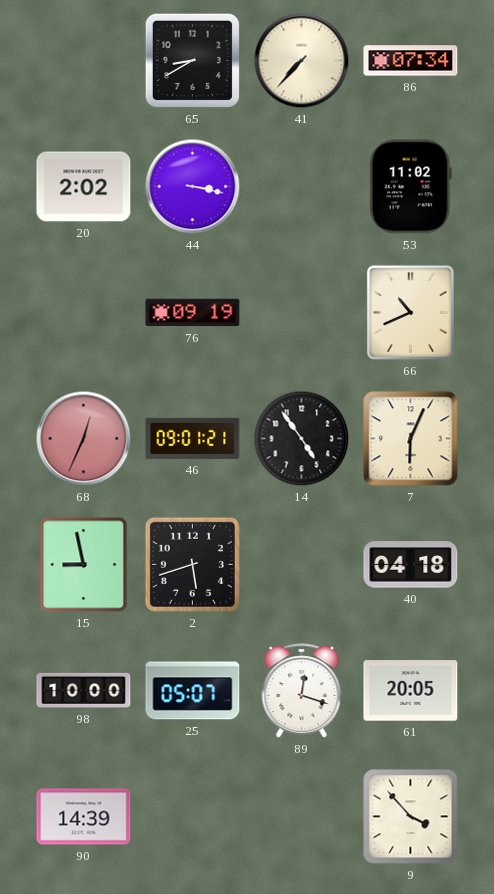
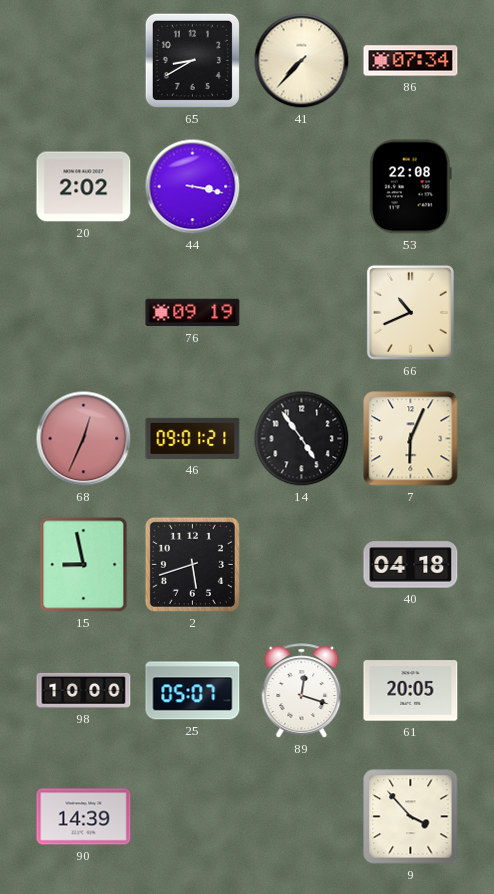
53: 11:02 -> 22:08
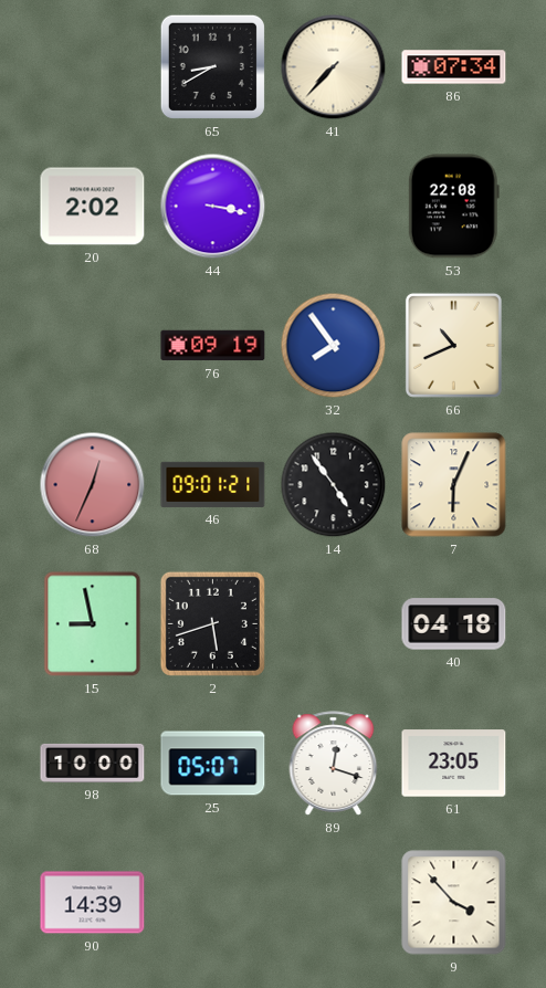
32: none -> 7:54
61: 20:05 -> 23:05
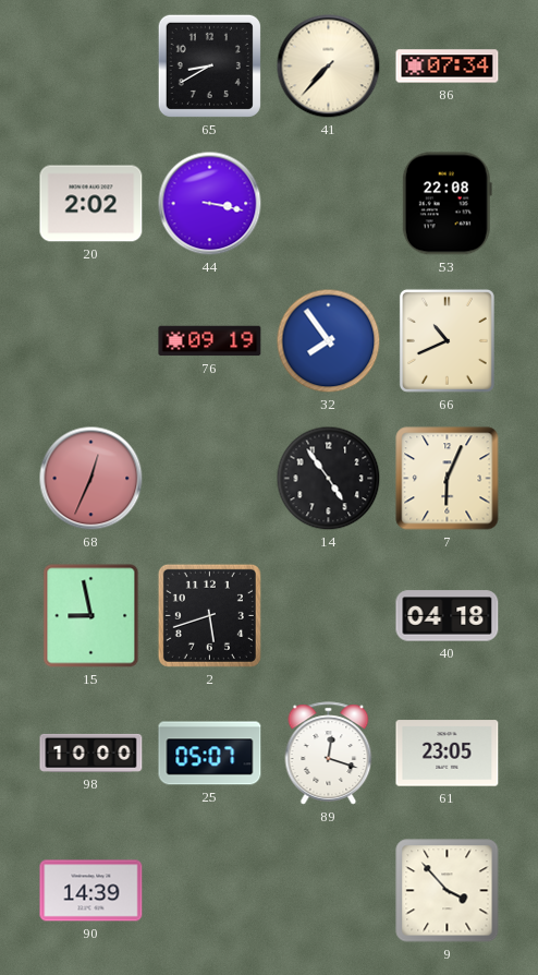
46: 09:01 -> none
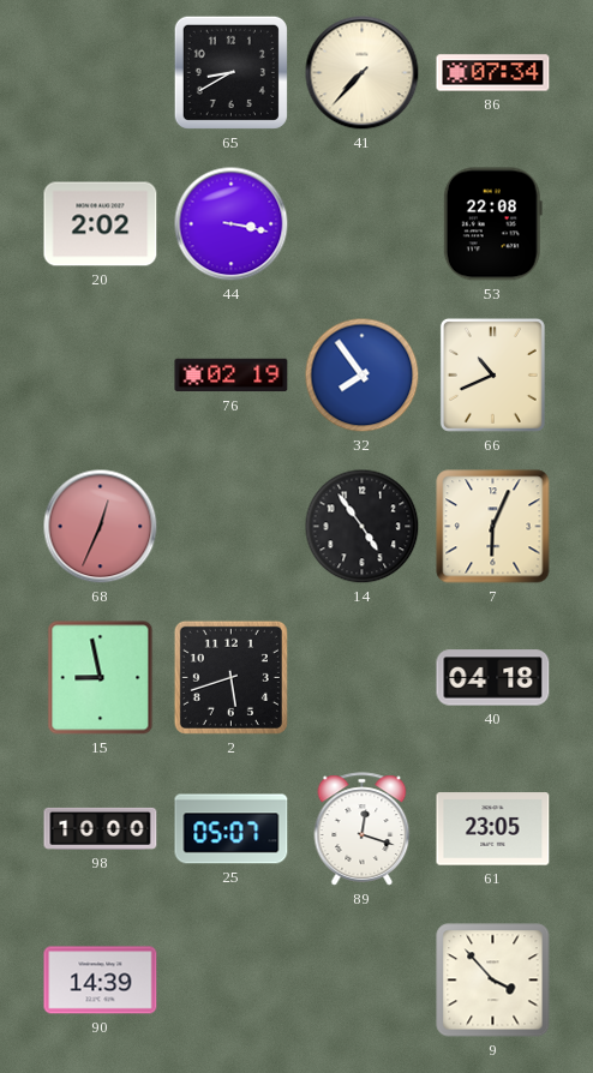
76: 09:19 -> 02:19
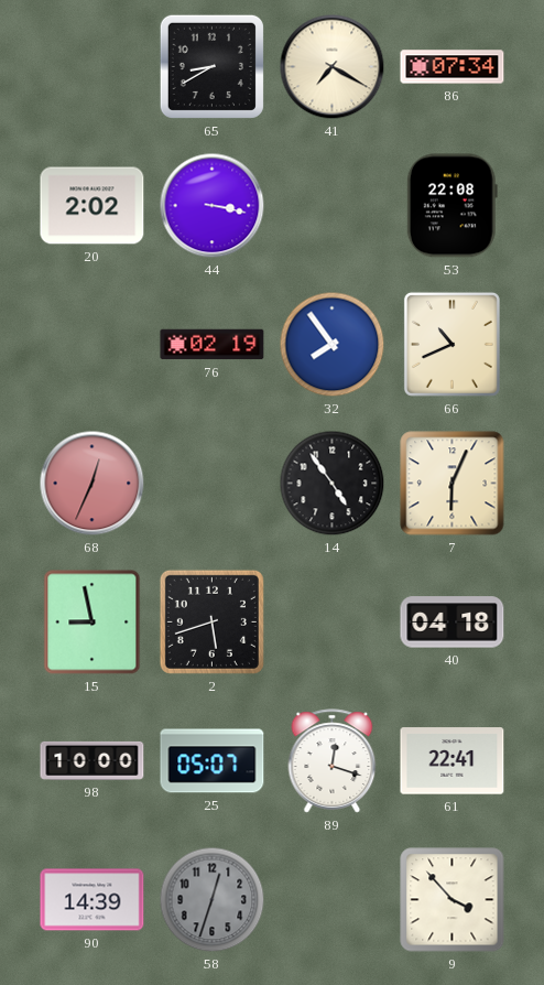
41: 7:37 -> 7:20
61: 23:05 -> 22:41
58: none -> 12:33
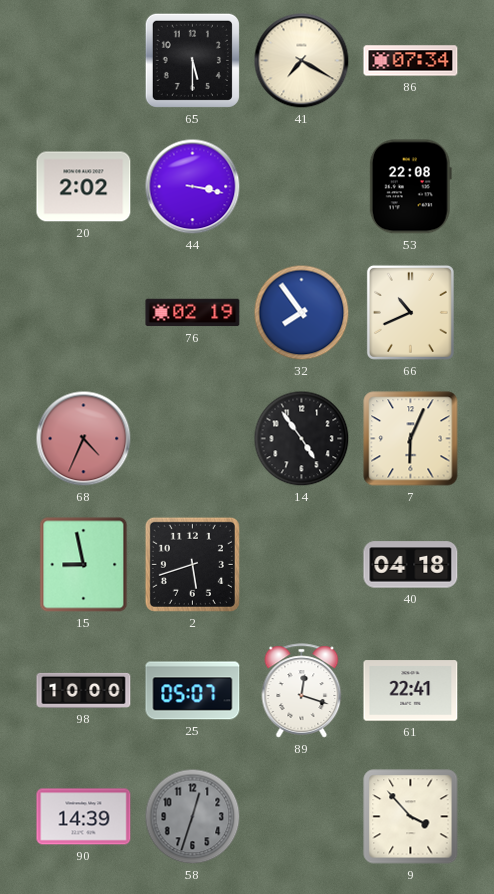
65: 8:40 -> 5:30
68: 12:34 -> 4:34
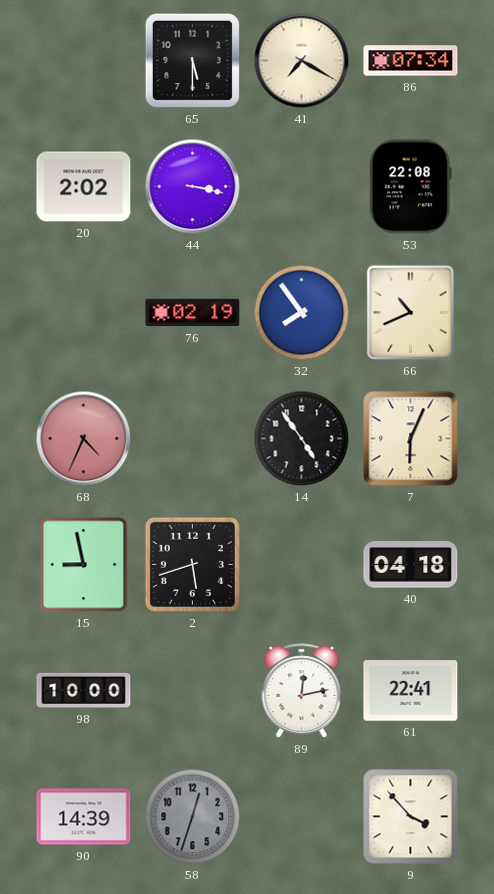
25: 05:07 -> none
89: 12:18 -> 12:13
